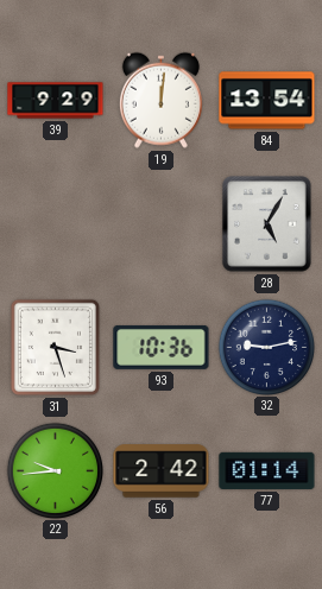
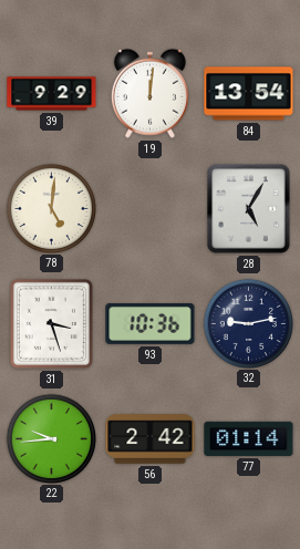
78: none -> 5:01
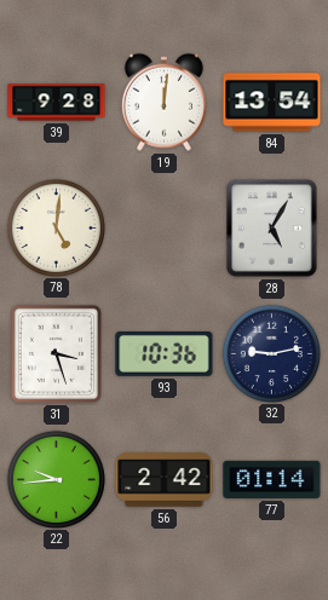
39: 9:29 -> 9:28
